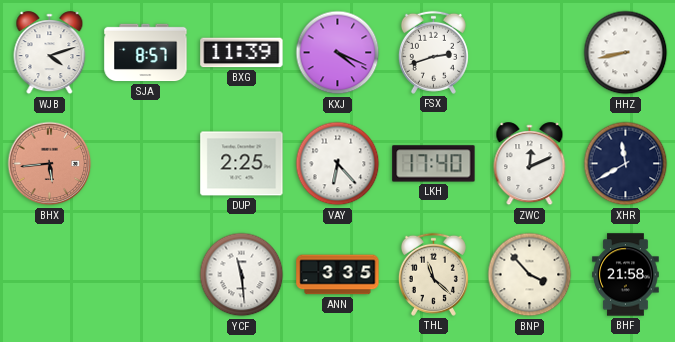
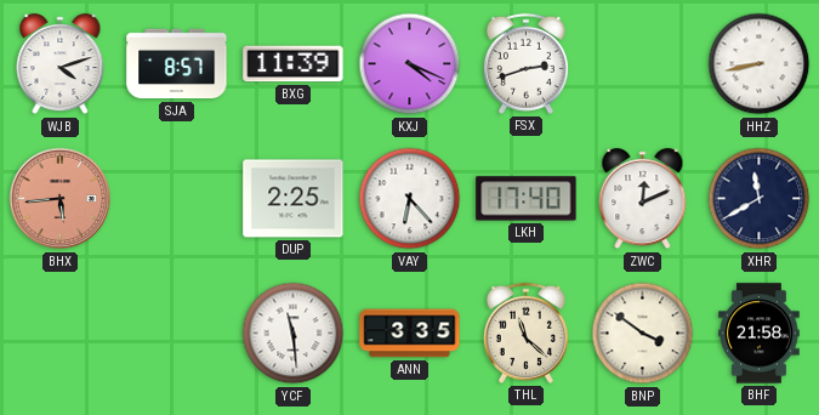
BNP: 3:53 -> 3:51
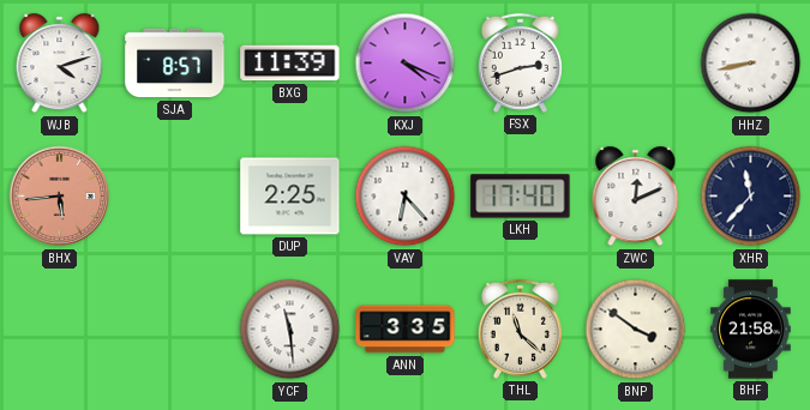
XHR: 11:40 -> 11:37
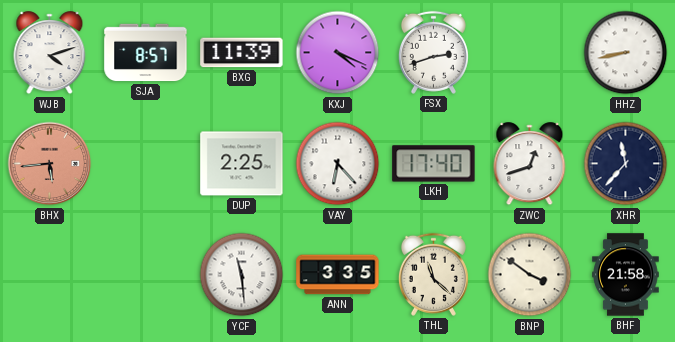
ZWC: 12:11 -> 12:42
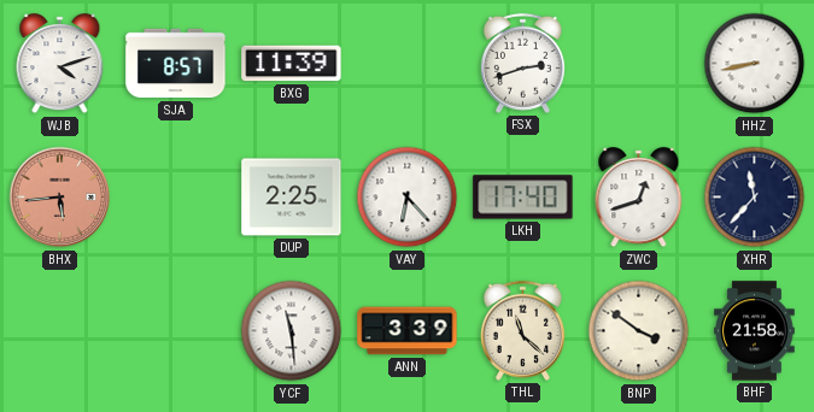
KXJ: 4:19 -> none
ANN: 3:35 -> 3:39
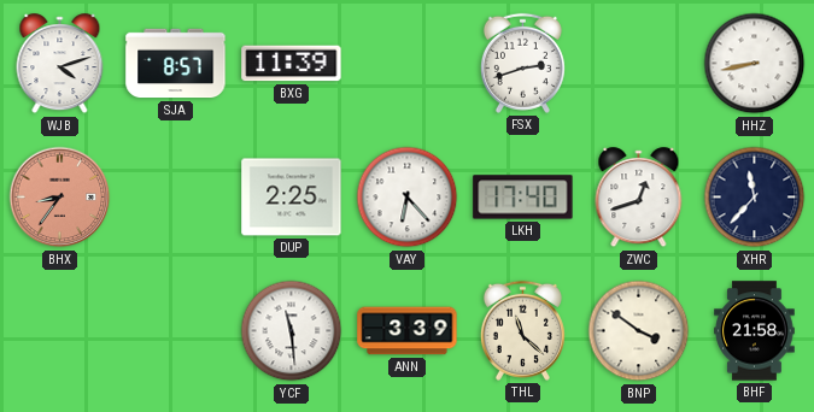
BHX: 5:44 -> 8:36
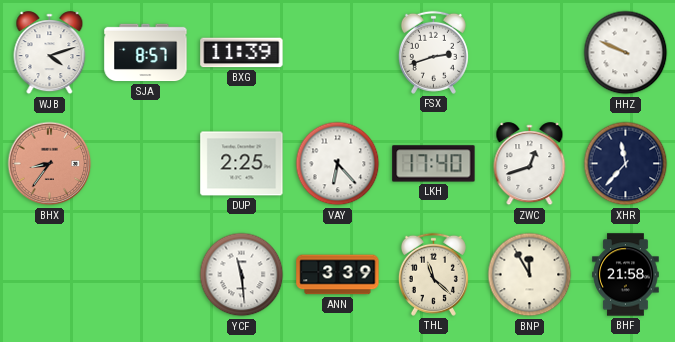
HHZ: 8:43 -> 9:49
BNP: 3:51 -> 11:55
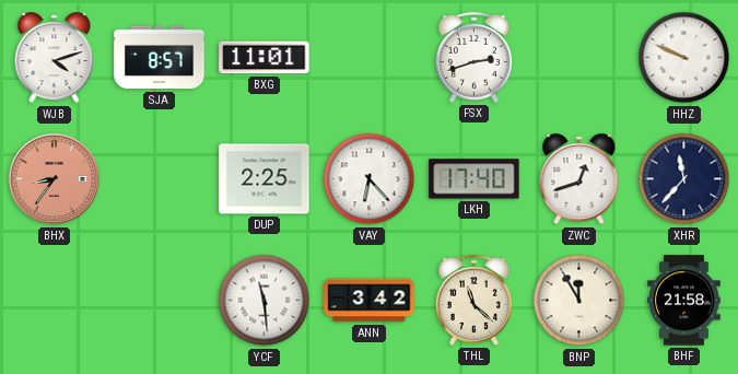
BXG: 11:39 -> 11:01
ANN: 3:39 -> 3:42
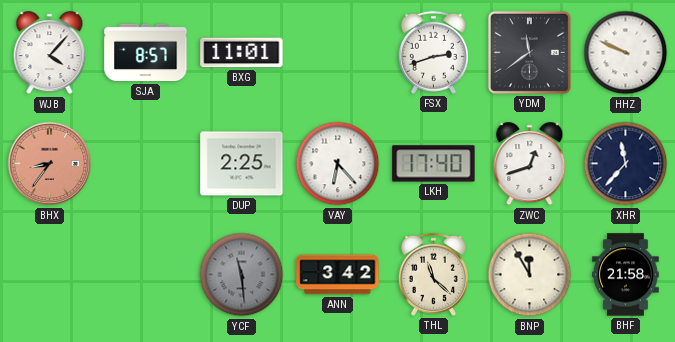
WJB: 4:12 -> 4:07
YDM: none -> 11:39
YCF dial: white -> grey
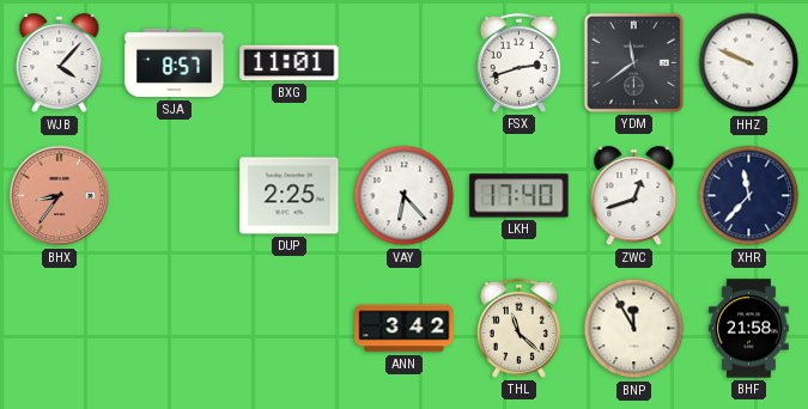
YCF: 11:29 -> none
